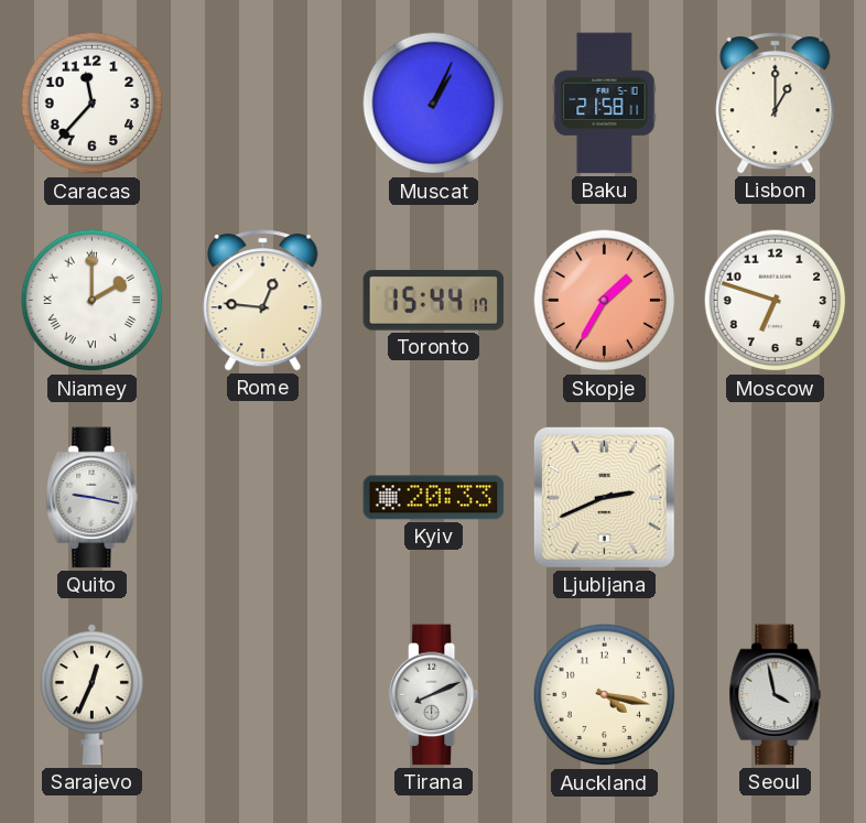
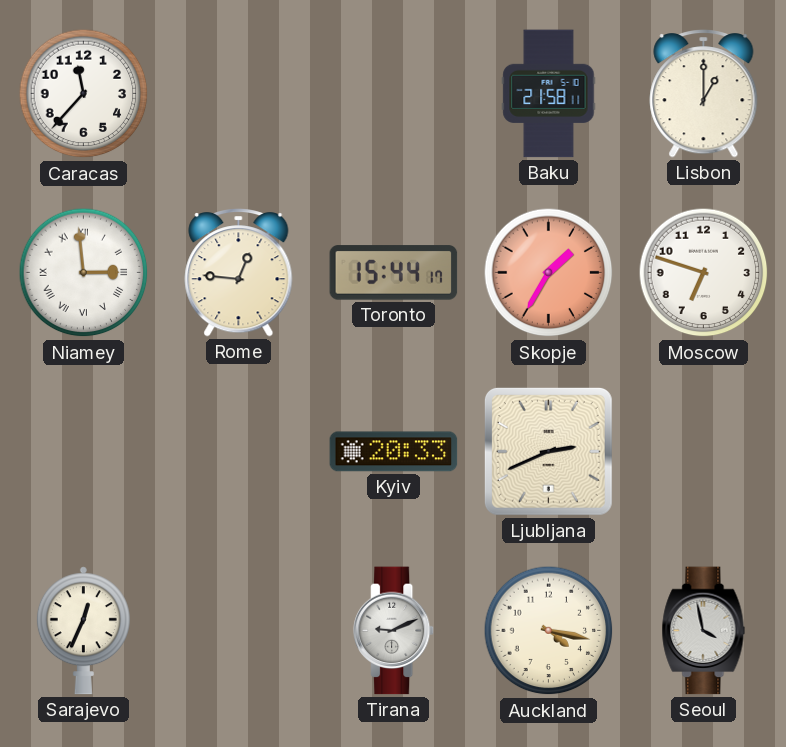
Muscat: 1:04 -> none
Niamey: 2:00 -> 2:59
Quito: 9:17 -> none
Tirana: 8:11 -> 9:11
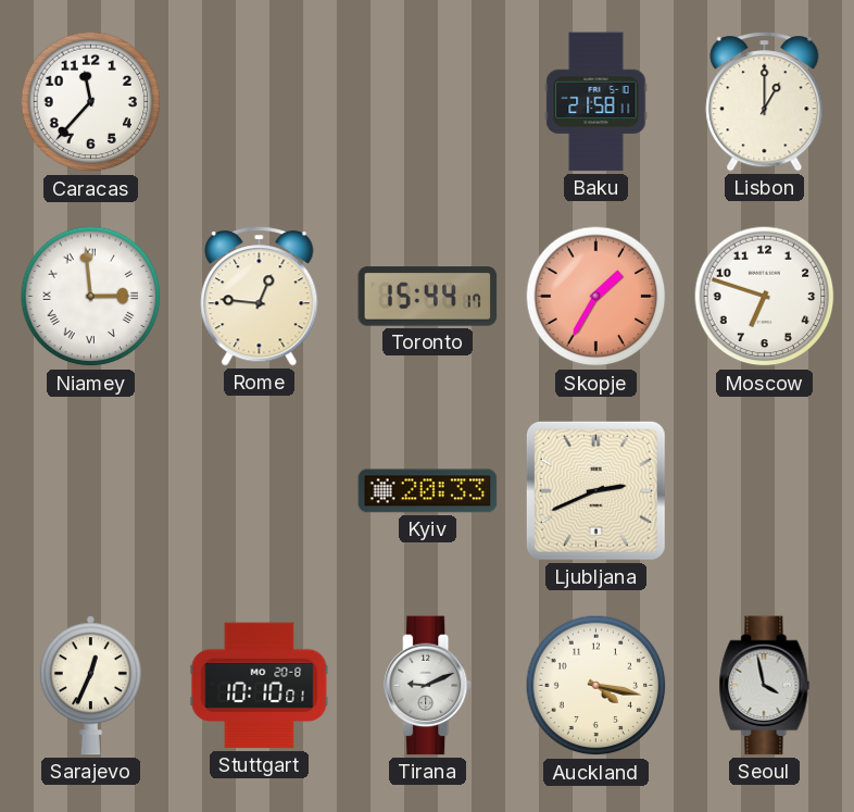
Stuttgart: none -> 10:10
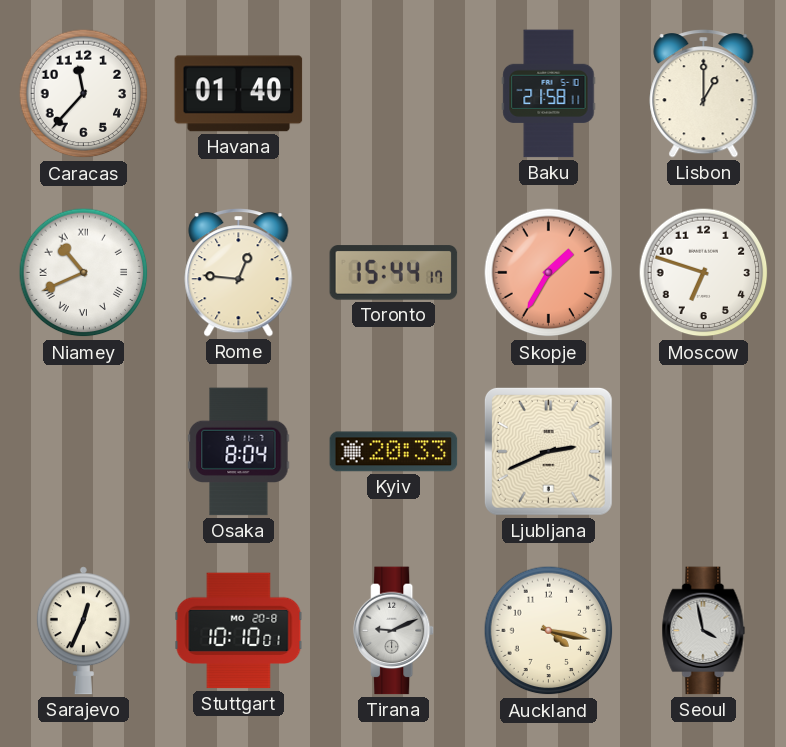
Havana: none -> 01:40
Niamey: 2:59 -> 10:41
Osaka: none -> 8:04
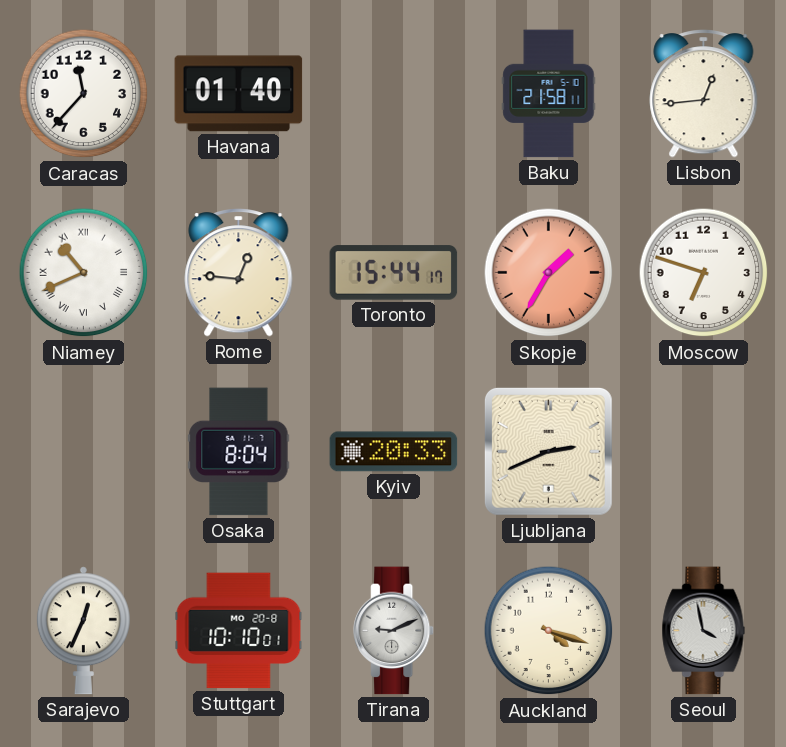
Lisbon: 1:00 -> 12:44
Auckland: 4:17 -> 4:18
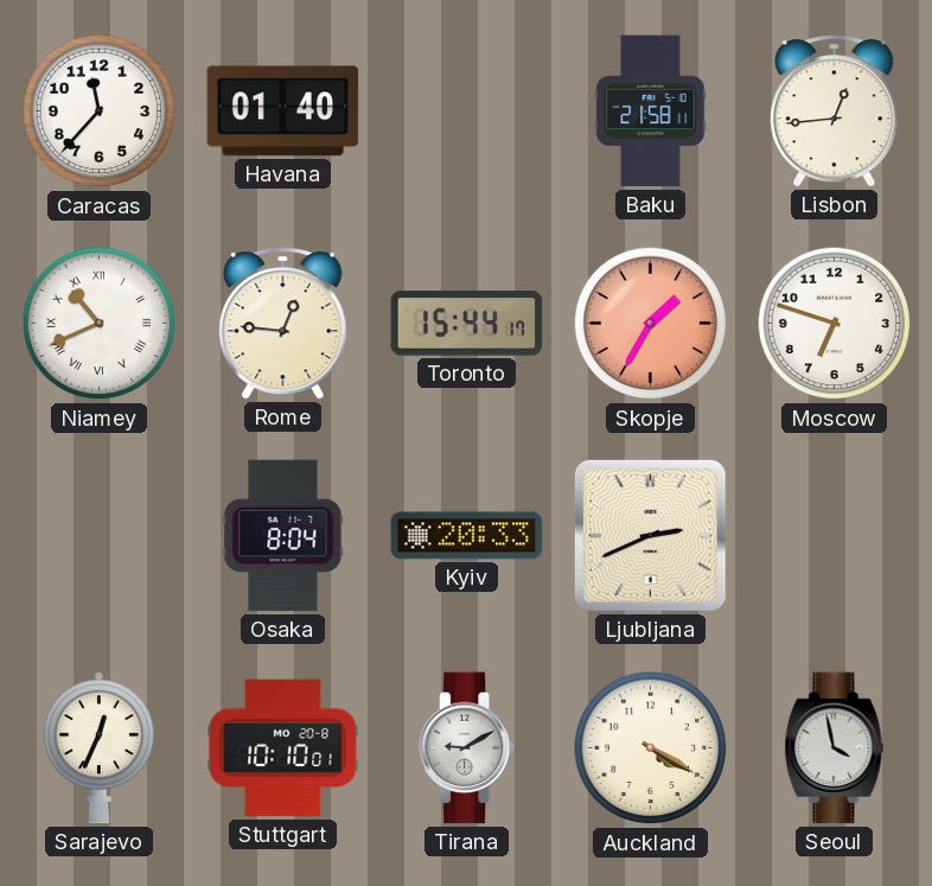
Tirana: 9:11 -> 9:10
Auckland: 4:18 -> 4:20
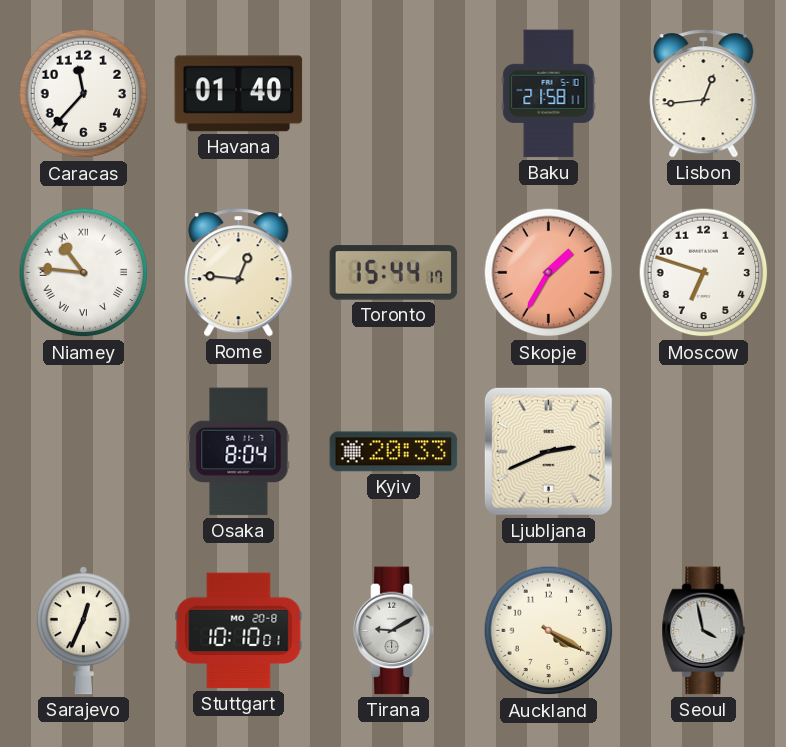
Niamey: 10:41 -> 10:46
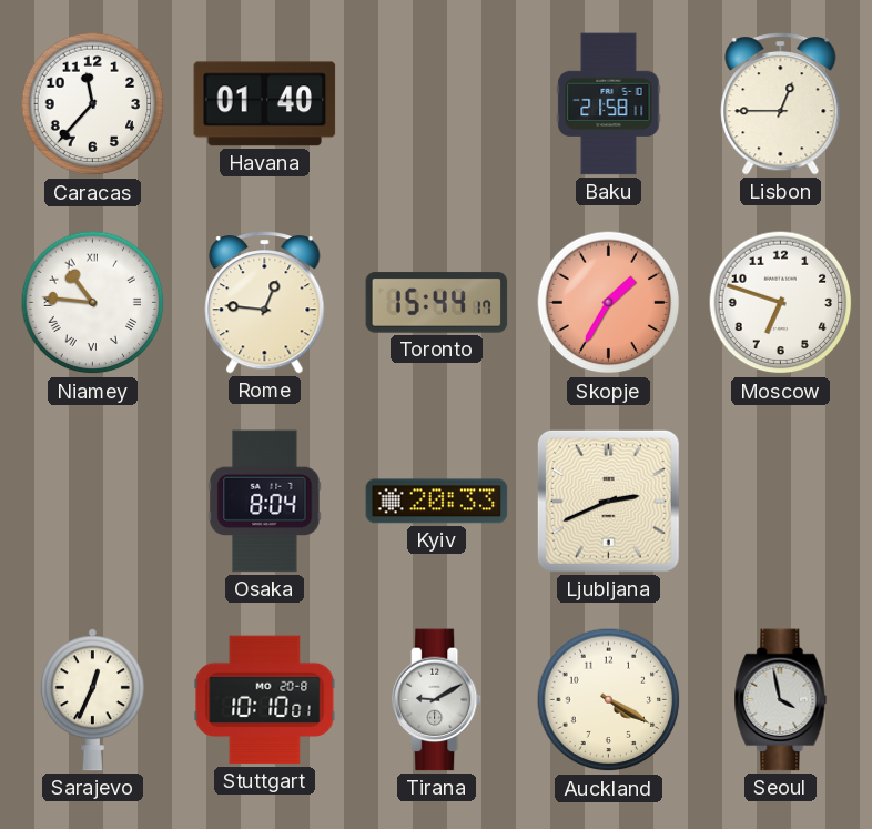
Lisbon: 12:44 -> 12:45
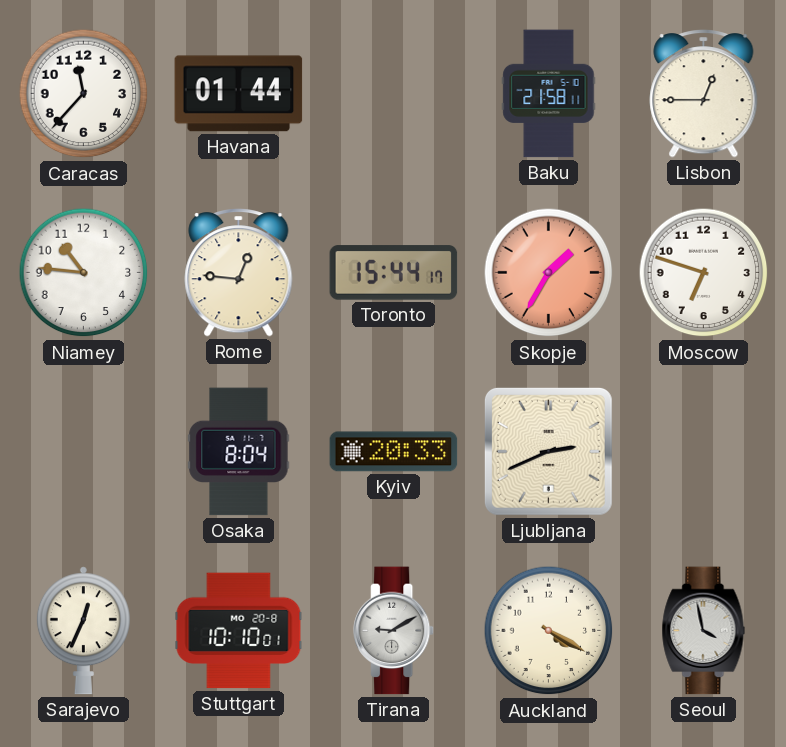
Havana: 01:40 -> 01:44
Niamey numerals: Roman -> Arabic
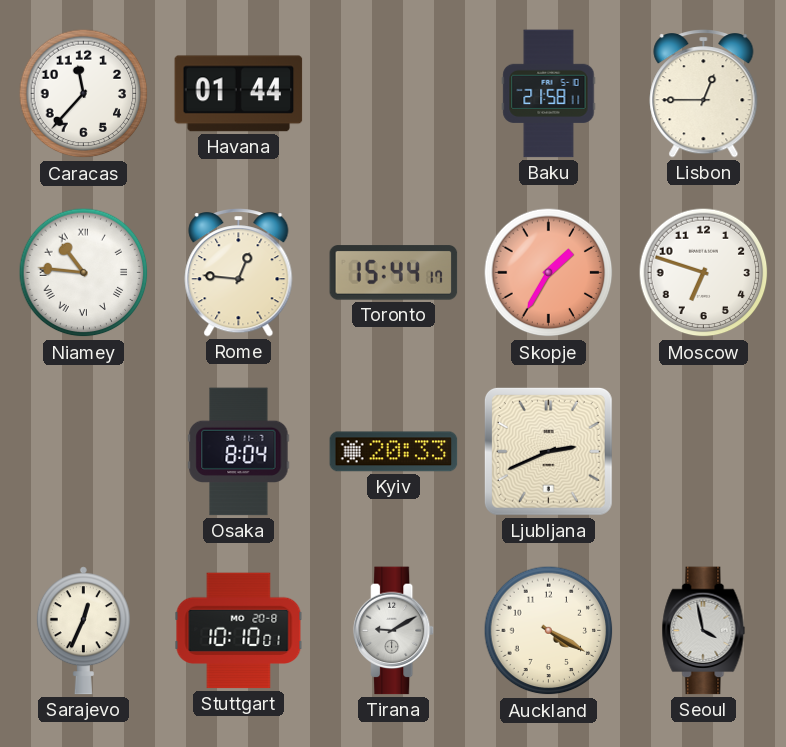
Niamey numerals: Arabic -> Roman
